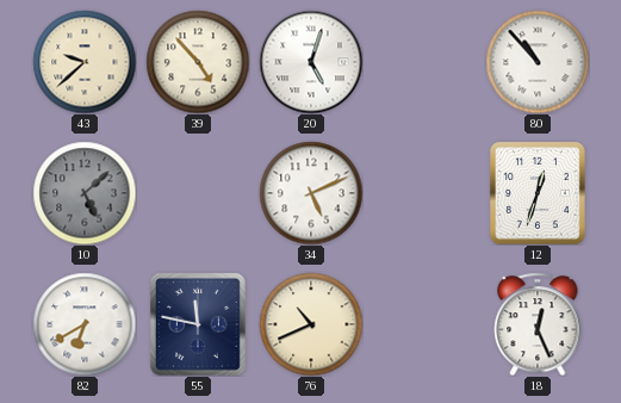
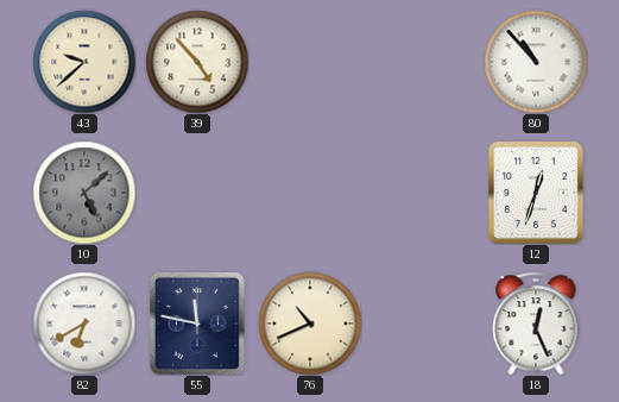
20: 5:03 -> none
34: 5:11 -> none
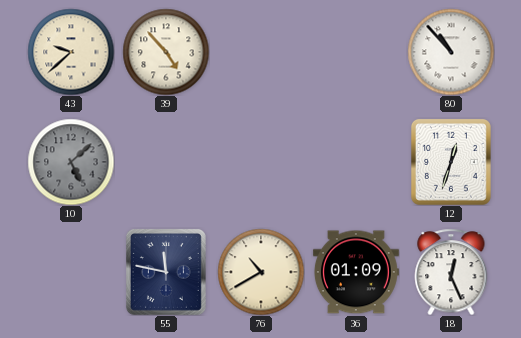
82: 6:40 -> none
76: 10:41 -> 10:40
36: none -> 01:09
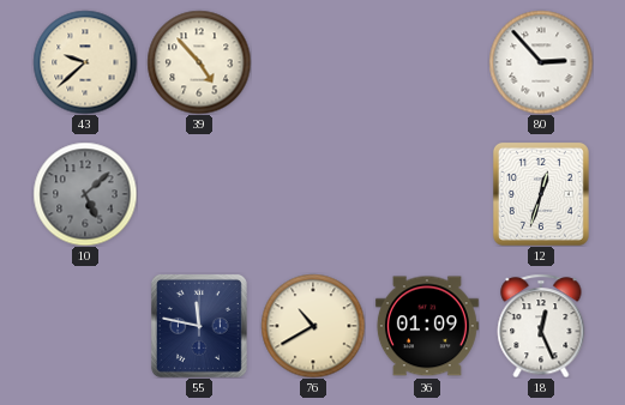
80: 10:53 -> 2:53
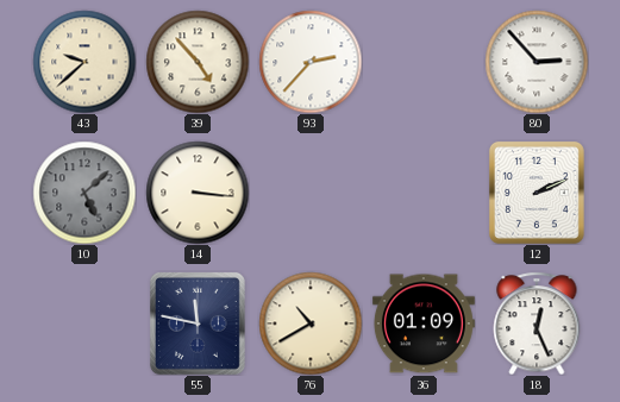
93: none -> 2:37
14: none -> 3:16
12: 12:33 -> 2:11
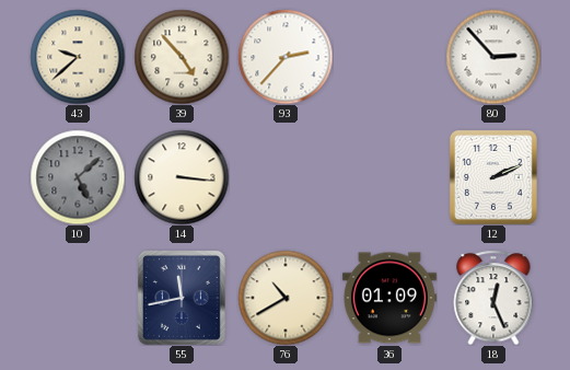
55: 11:47 -> 11:43
